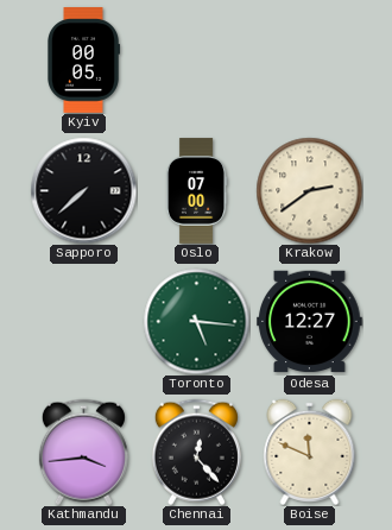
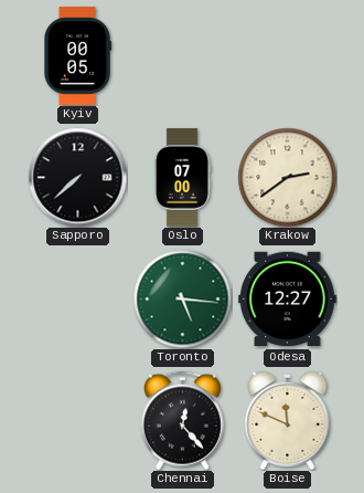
Kathmandu: 3:44 -> none
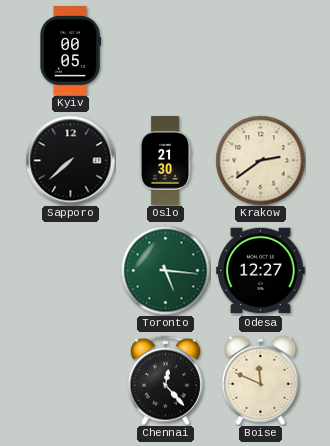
Oslo: 07:00 -> 21:30
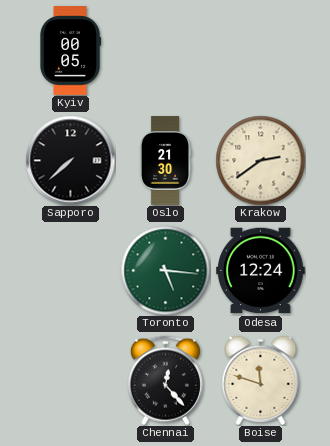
Odesa: 12:27 -> 12:24
Boise: 11:49 -> 11:48
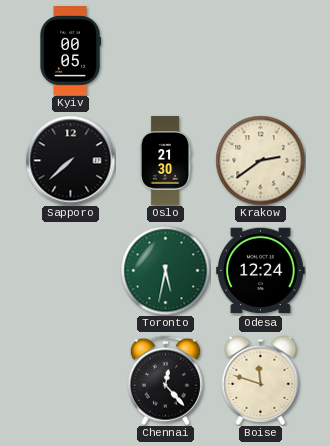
Toronto: 5:16 -> 5:32
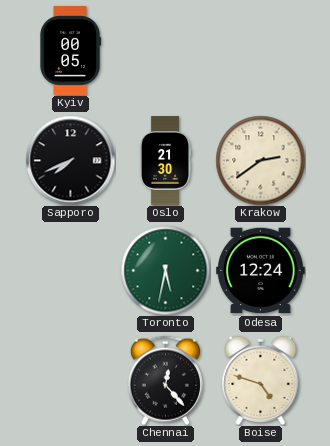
Sapporo: 7:38 -> 7:41
Boise: 11:48 -> 4:48
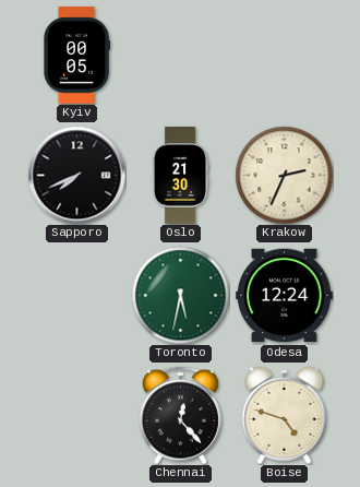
Krakow: 2:39 -> 2:34
